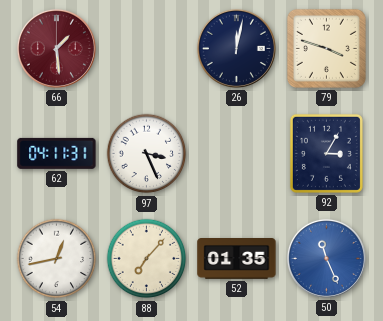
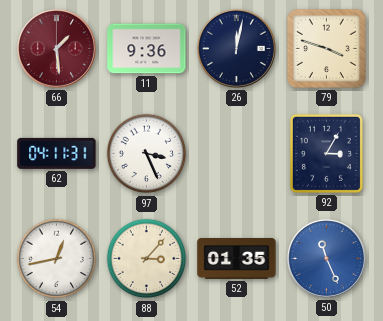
11: none -> 9:36
88: 7:07 -> 3:07
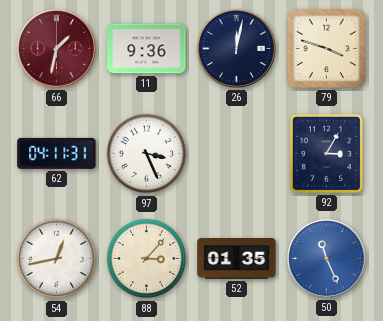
66: 1:29 -> 1:32
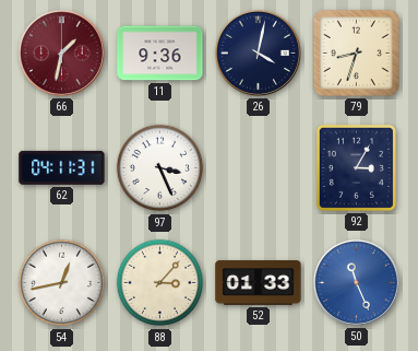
26: 12:02 -> 4:02
79: 3:48 -> 8:33
52: 01:35 -> 01:33
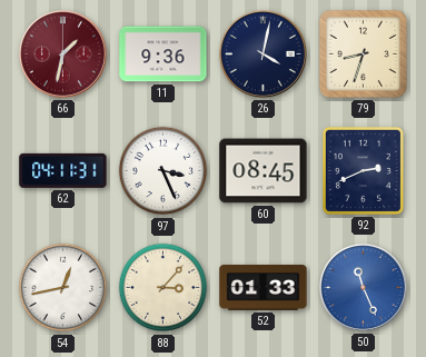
60: none -> 08:45
92: 3:05 -> 2:41
